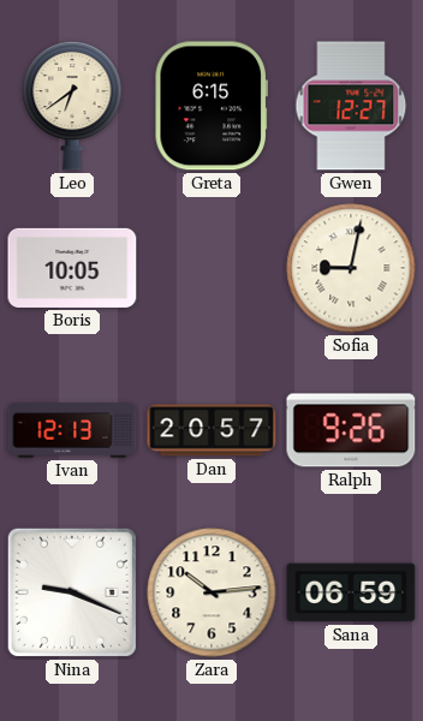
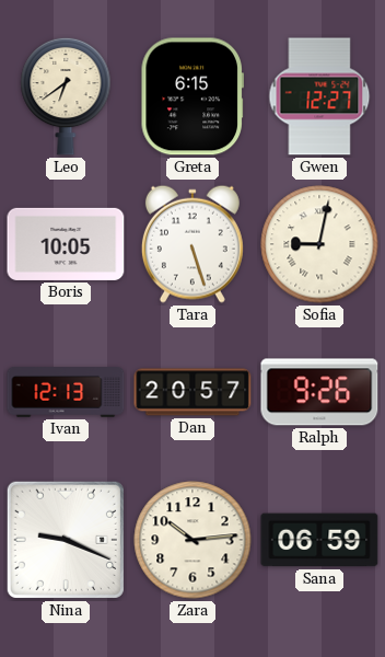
Tara: none -> 5:27
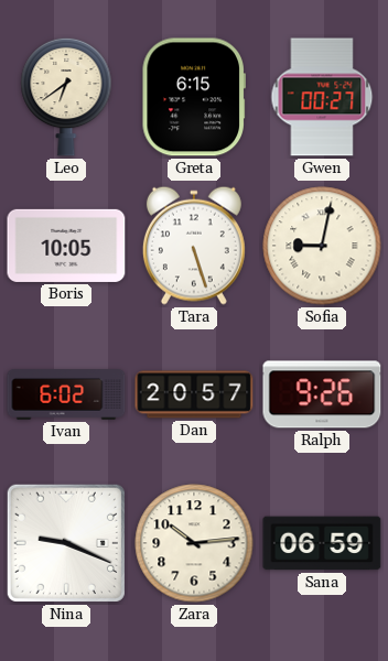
Gwen: 12:27 -> 00:27
Ivan: 12:13 -> 6:02
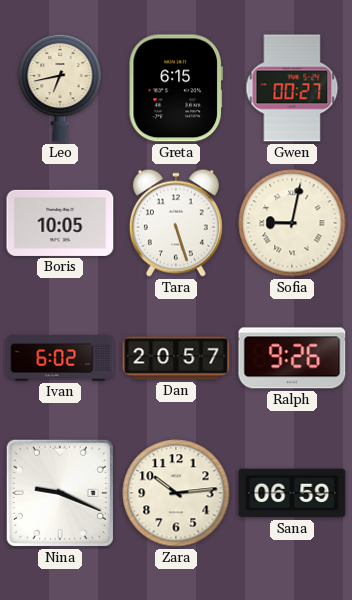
Leo: 6:39 -> 6:43
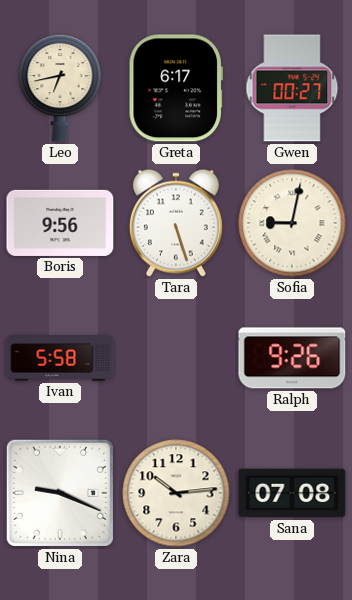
Greta: 6:15 -> 6:17
Boris: 10:05 -> 9:56
Ivan: 6:02 -> 5:58
Dan: 20:57 -> none
Sana: 06:59 -> 07:08
